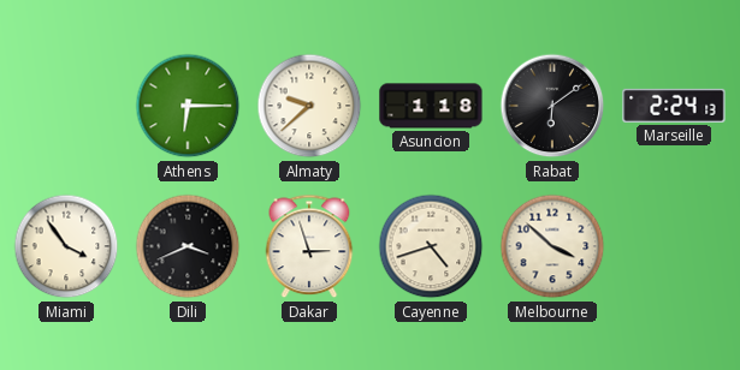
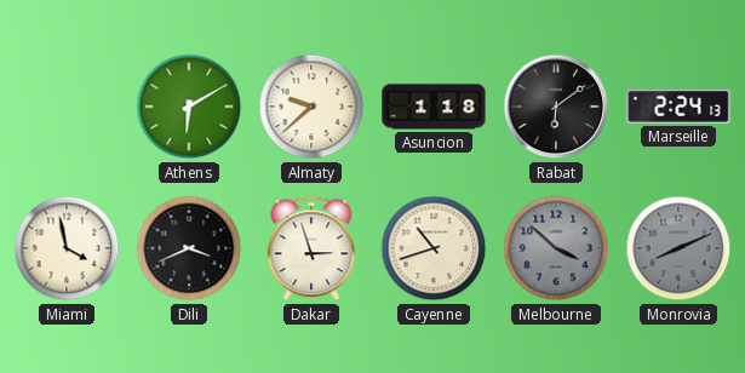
Athens: 6:15 -> 6:10
Miami: 3:54 -> 3:58
Cayenne: 4:42 -> 10:42
Melbourne dial: cream -> grey
Monrovia: none -> 8:11
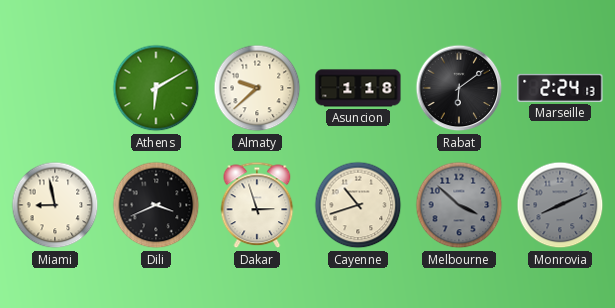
Miami: 3:58 -> 8:58
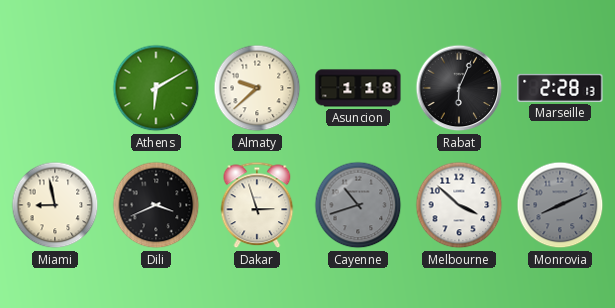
Rabat: 6:09 -> 6:04
Marseille: 2:24 -> 2:28
Cayenne dial: cream -> grey
Melbourne dial: grey -> white
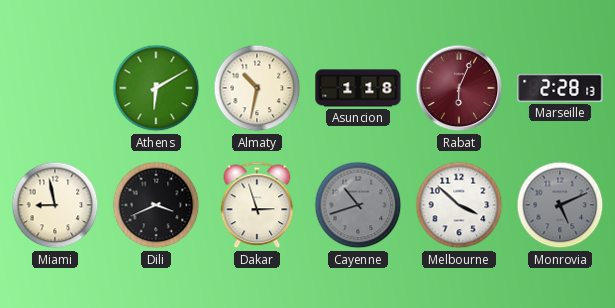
Almaty: 9:38 -> 10:32
Rabat dial: black -> burgundy
Monrovia: 8:11 -> 5:11
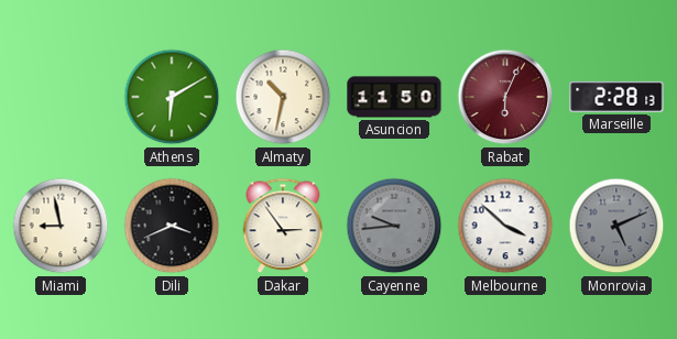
Asuncion: 1:18 -> 11:50
Dakar: 2:57 -> 2:54
Cayenne: 10:42 -> 9:44
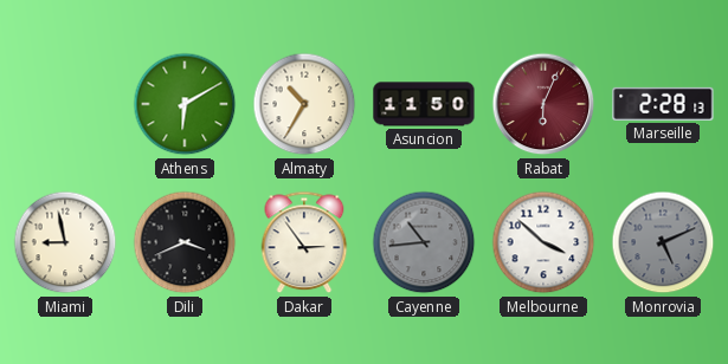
Almaty: 10:32 -> 10:35
Cayenne: 9:44 -> 10:44
